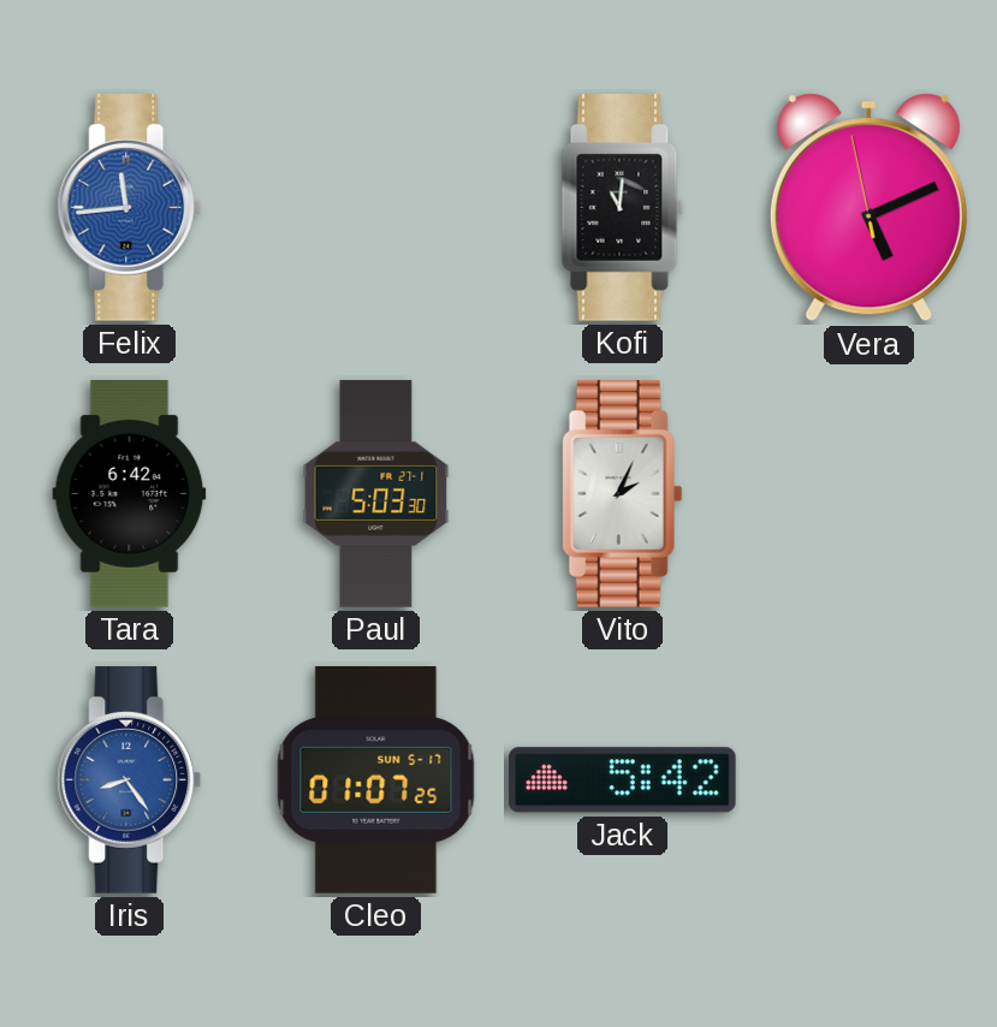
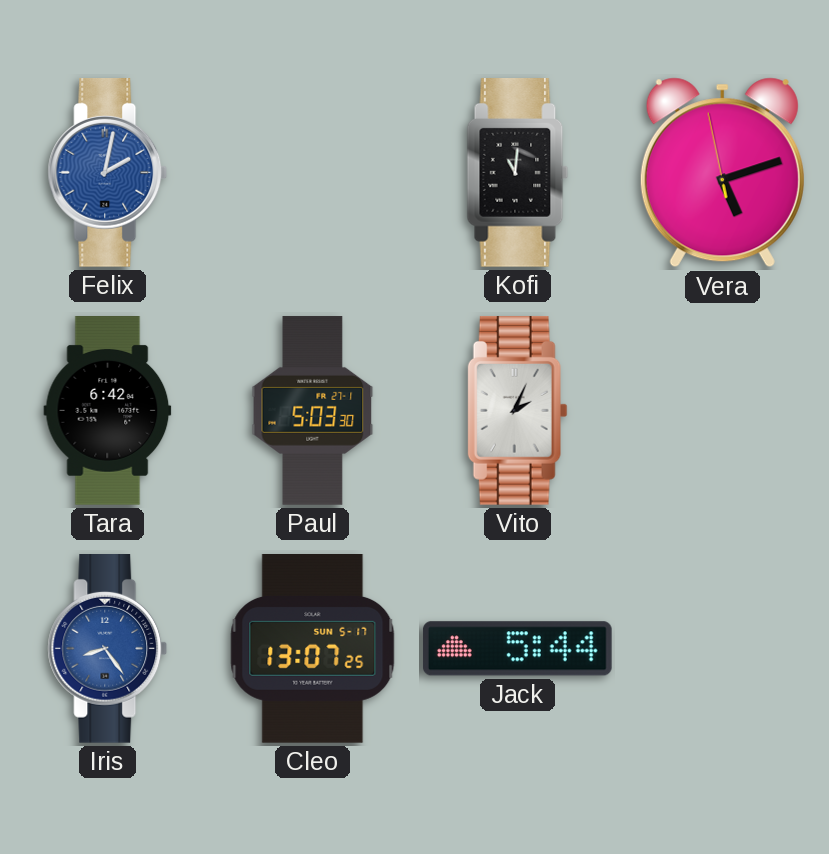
Felix: 11:44 -> 2:02
Vera: 5:10 -> 5:11
Cleo: 01:07 -> 13:07
Jack: 5:42 -> 5:44
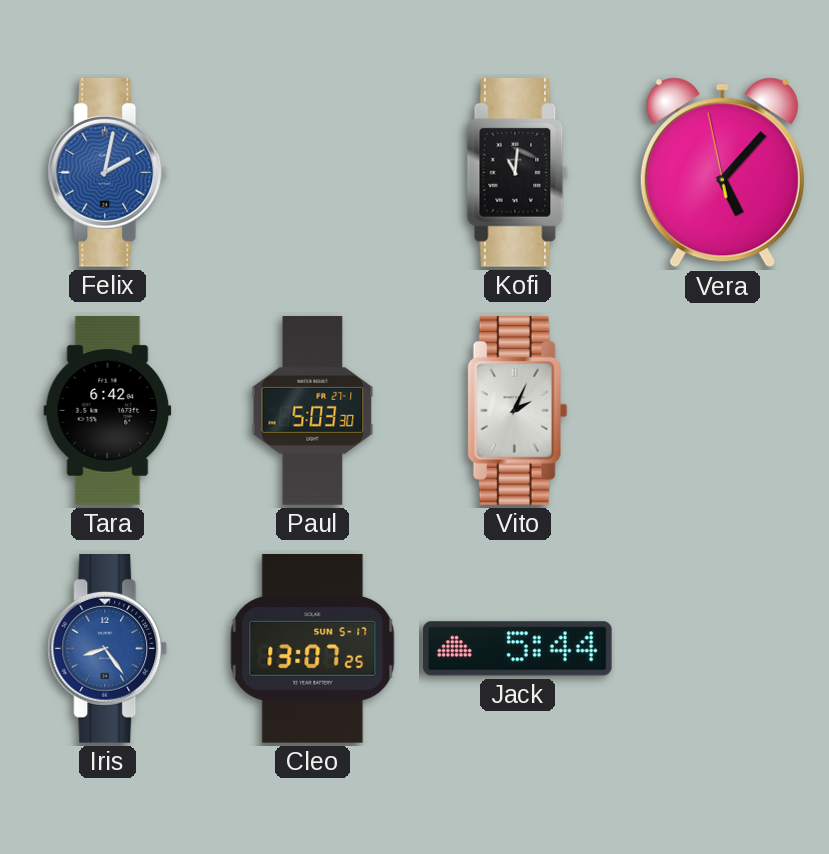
Vera: 5:11 -> 5:06
